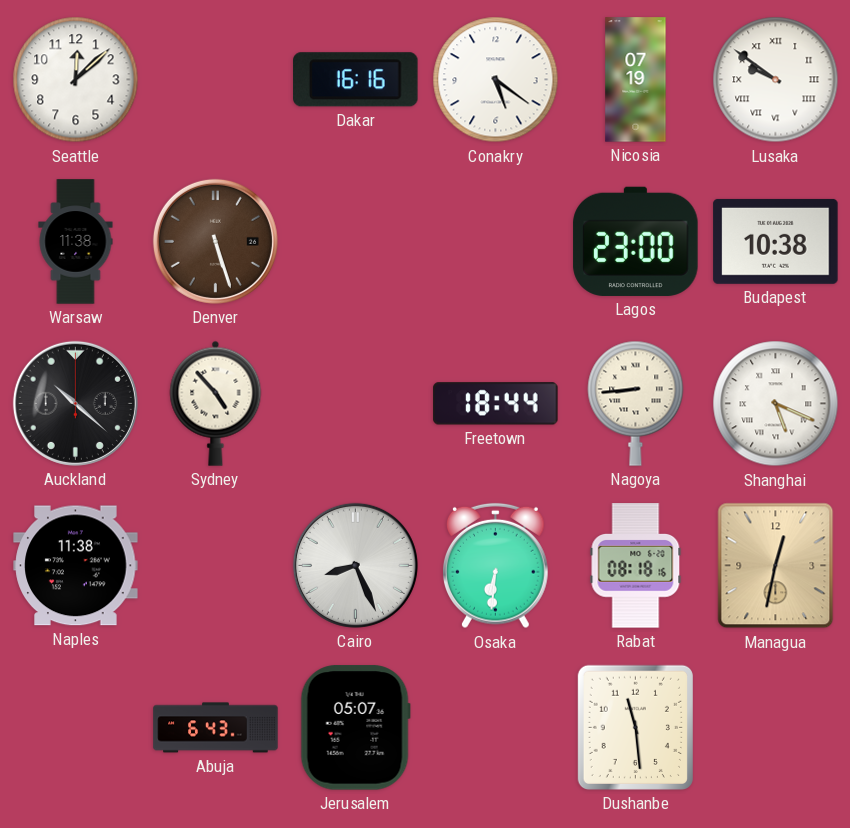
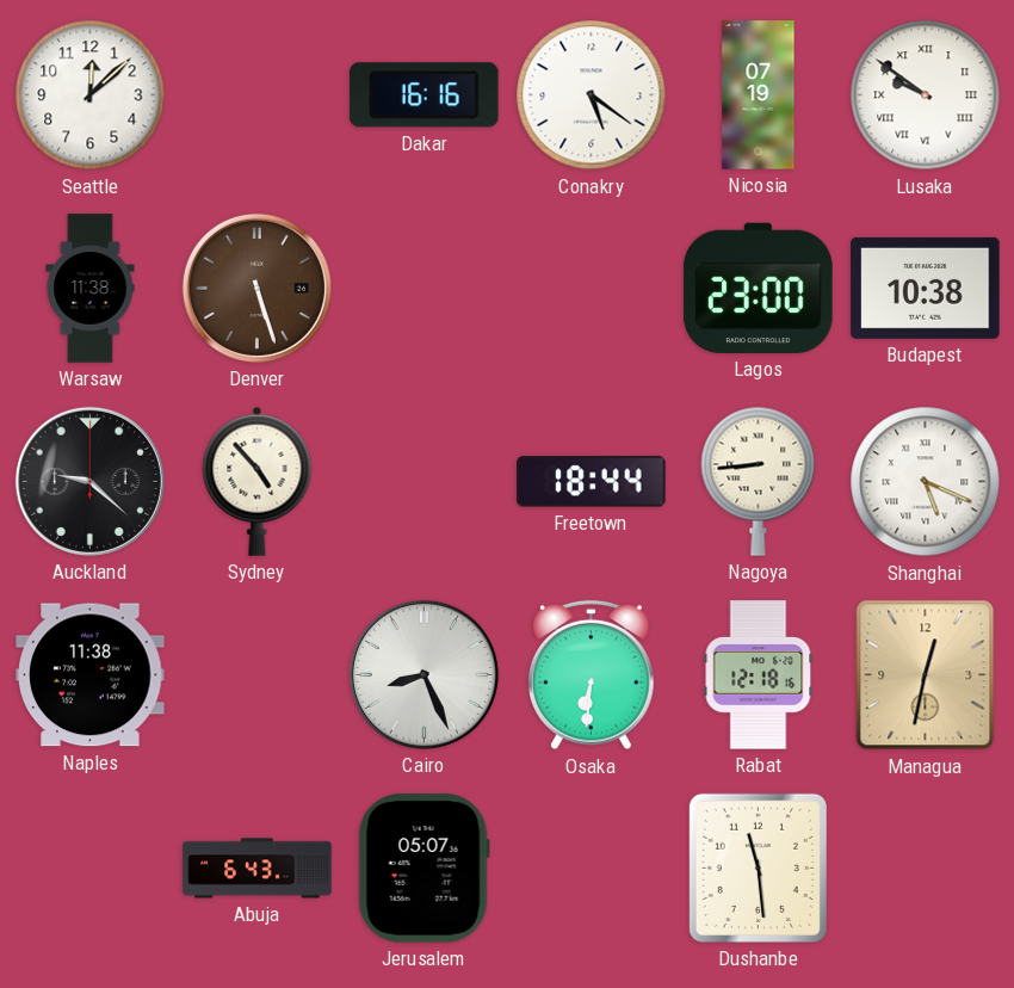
Auckland: 10:22 -> 9:22
Rabat: 08:18 -> 12:18
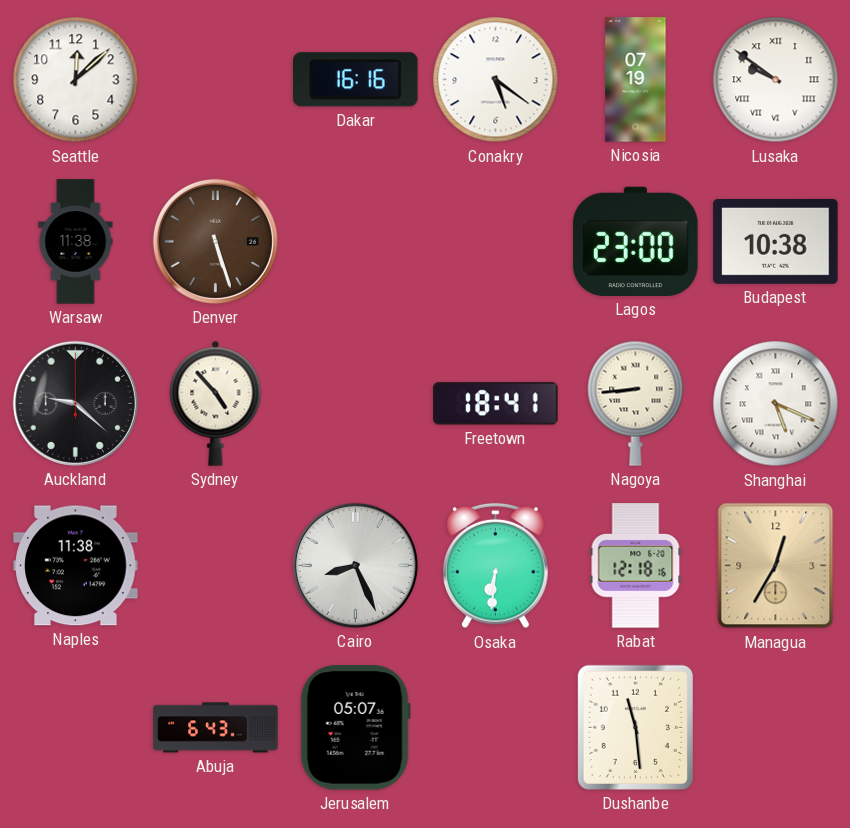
Freetown: 18:44 -> 18:41
Managua: 12:32 -> 12:35
